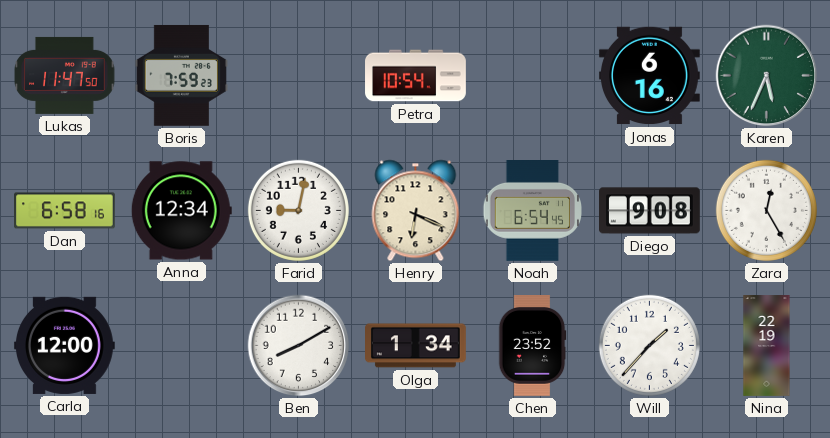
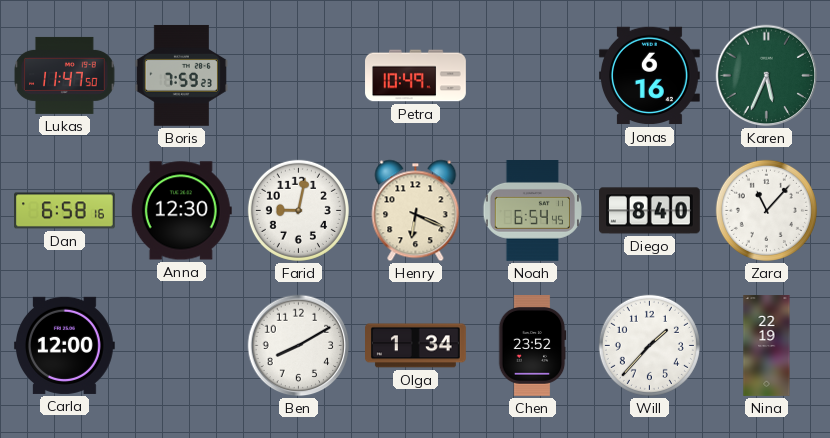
Petra: 10:54 -> 10:49
Anna: 12:34 -> 12:30
Diego: 9:08 -> 8:40
Zara: 12:25 -> 11:07
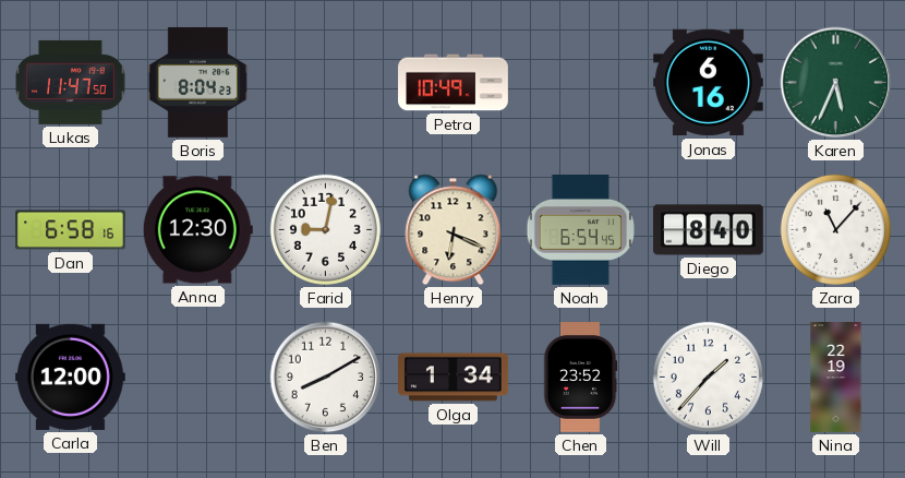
Boris: 7:59 -> 8:04
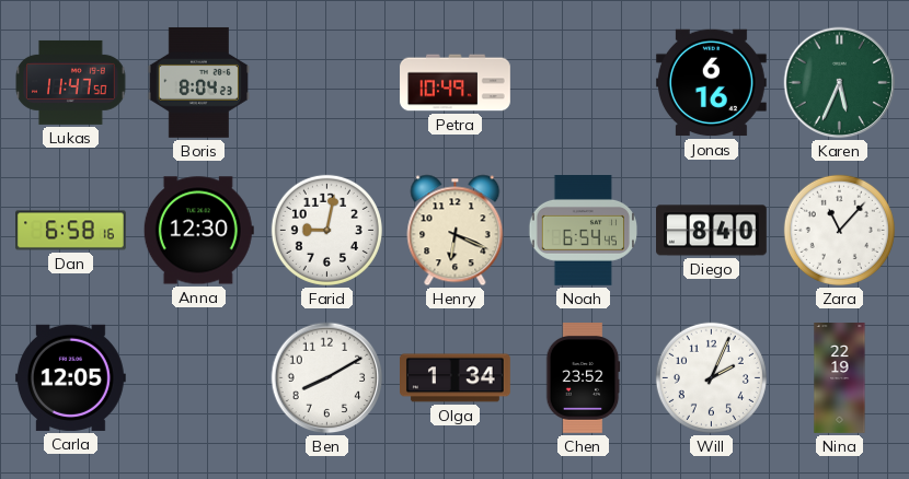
Carla: 12:00 -> 12:05
Will: 1:37 -> 2:04
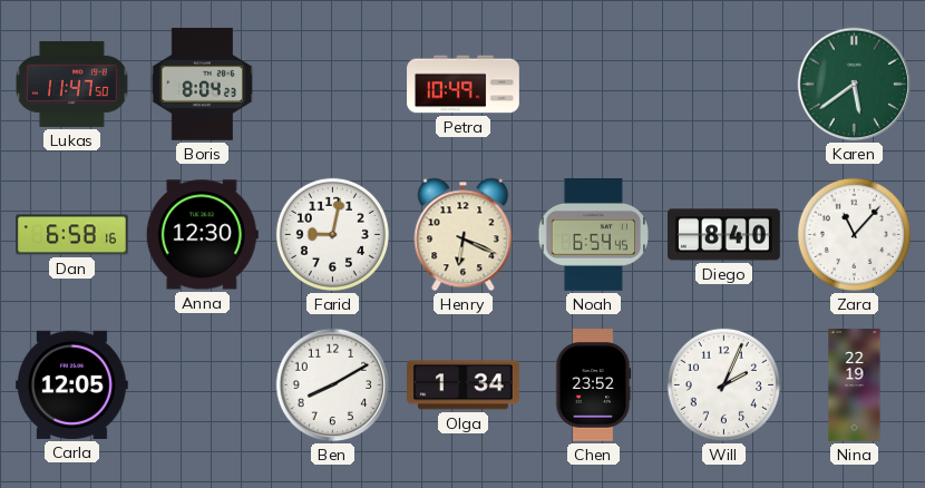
Jonas: 6:16 -> none
Karen: 5:34 -> 5:39
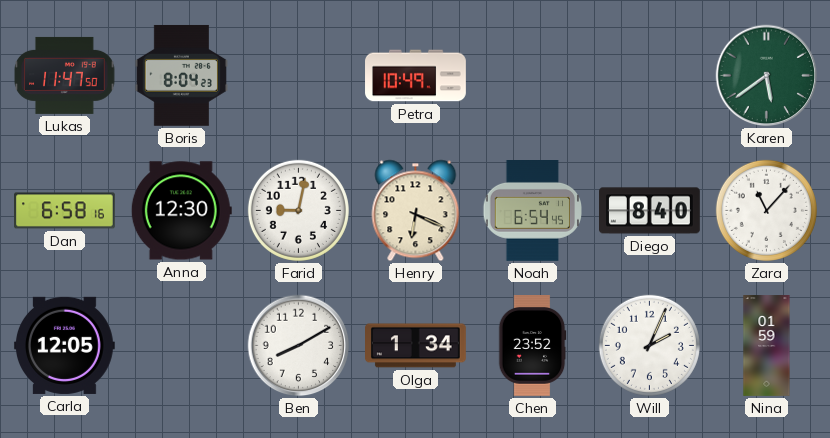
Nina: 22:19 -> 01:59
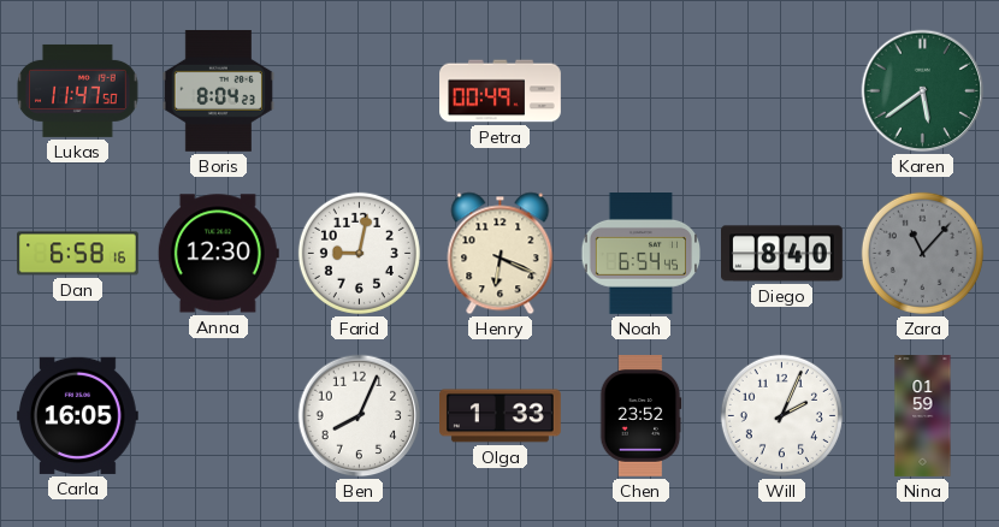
Petra: 10:49 -> 00:49
Zara dial: white -> grey
Carla: 12:05 -> 16:05
Ben: 8:10 -> 8:04
Olga: 1:34 -> 1:33
